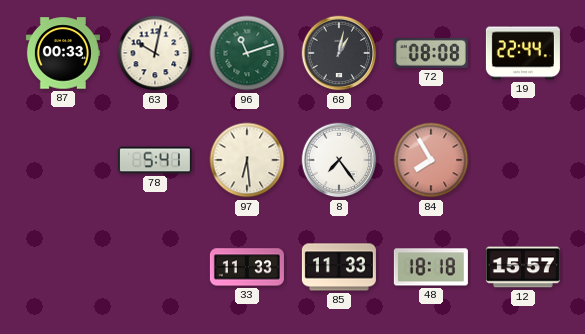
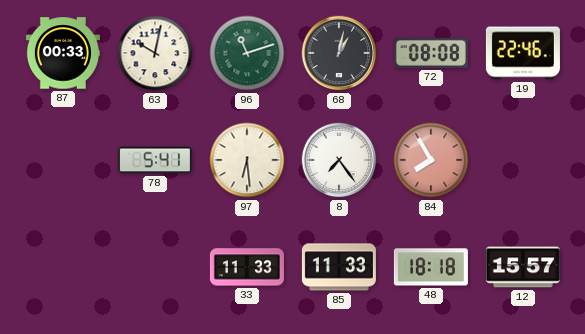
19: 22:44 -> 22:46
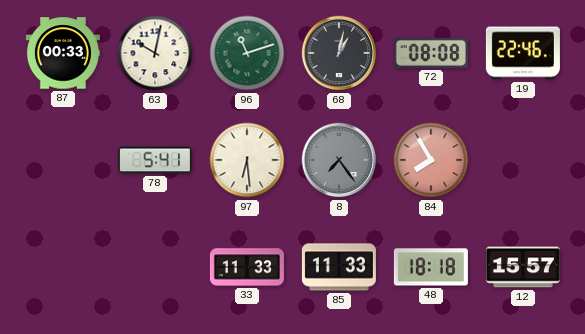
8 dial: white -> grey
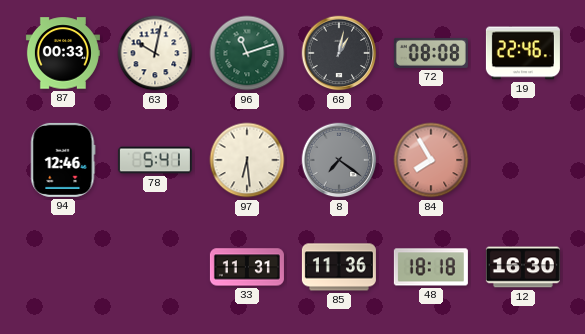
94: none -> 12:46
8: 7:24 -> 7:21
33: 11:33 -> 11:31
85: 11:33 -> 11:36
12: 15:57 -> 16:30
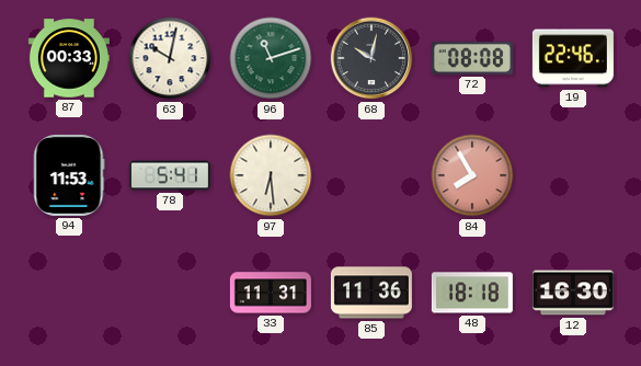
68: 1:02 -> 10:02
94: 12:46 -> 11:53
8: 7:21 -> none
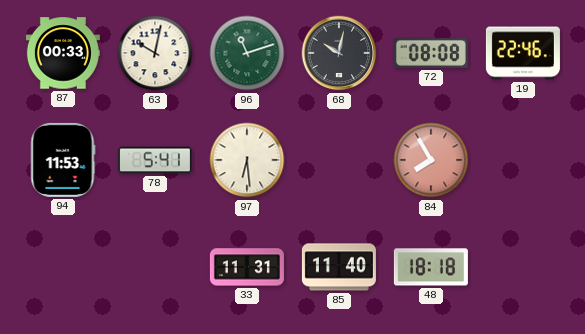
85: 11:36 -> 11:40
12: 16:30 -> none
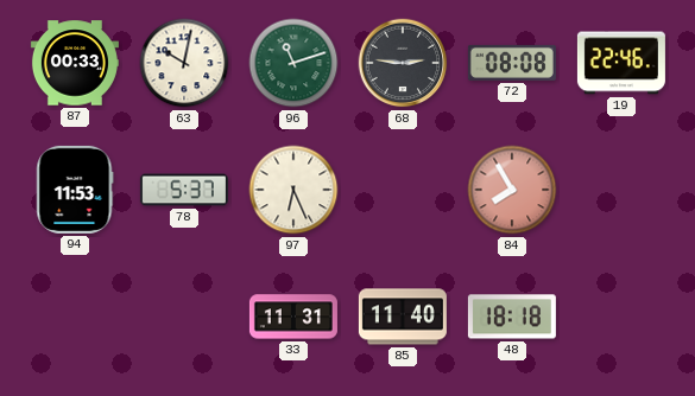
68: 10:02 -> 2:46
78: 5:41 -> 5:37
97: 6:29 -> 6:26
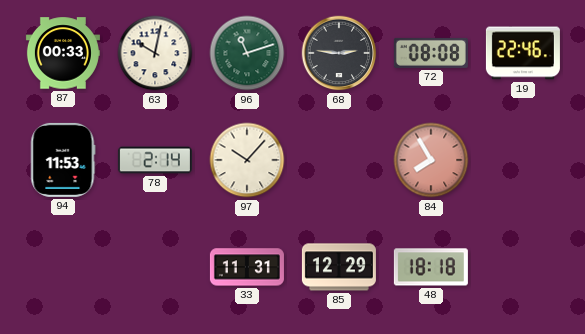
78: 5:37 -> 2:14
97: 6:26 -> 10:07
85: 11:40 -> 12:29
